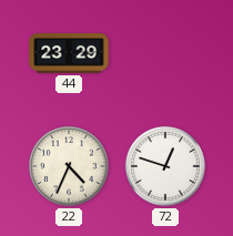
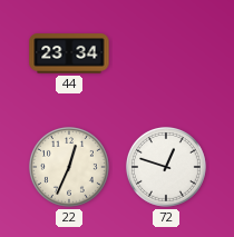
44: 23:29 -> 23:34
22: 4:34 -> 12:34
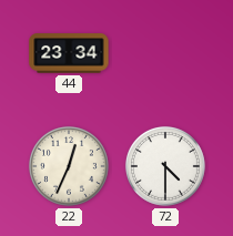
72: 12:48 -> 4:30
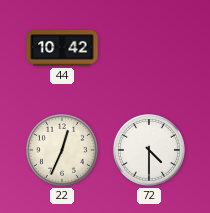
44: 23:34 -> 10:42
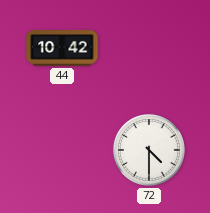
22: 12:34 -> none
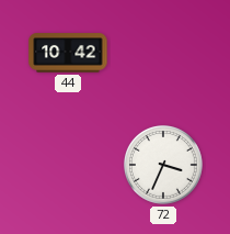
72: 4:30 -> 3:34
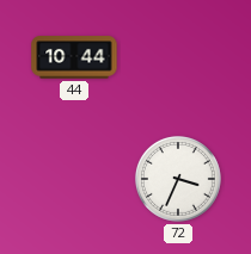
44: 10:42 -> 10:44
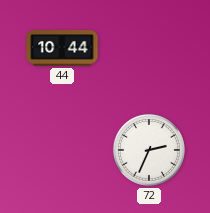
72: 3:34 -> 2:34
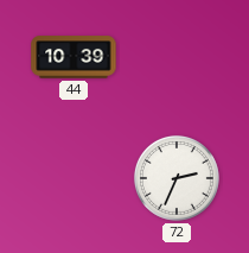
44: 10:44 -> 10:39
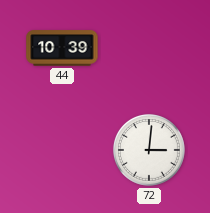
72: 2:34 -> 3:01
